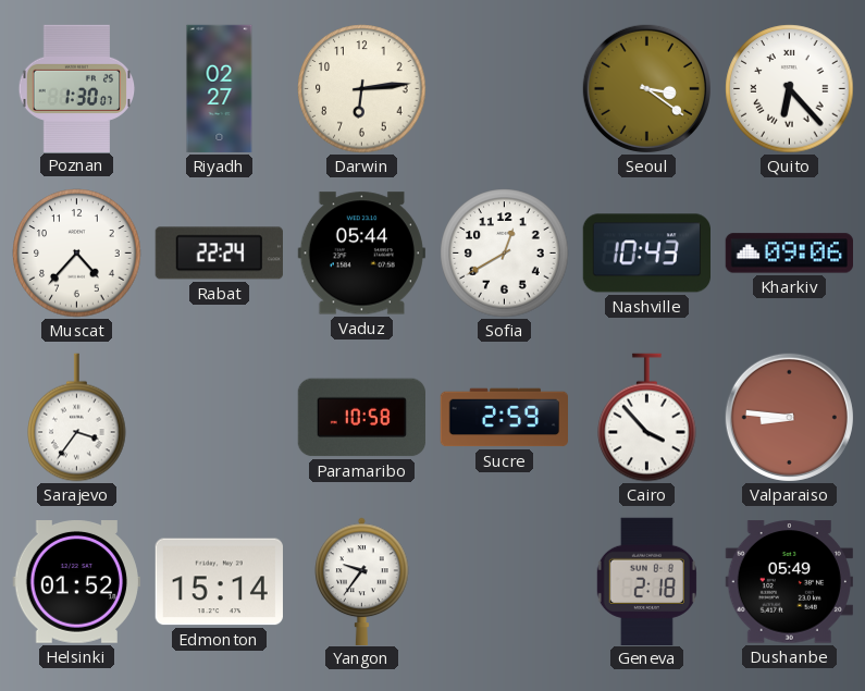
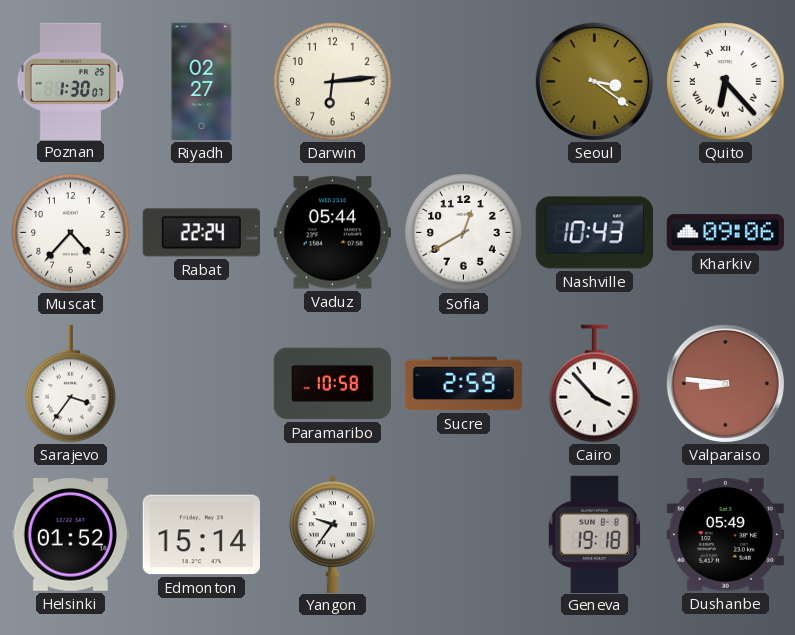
Geneva: 2:18 -> 19:18
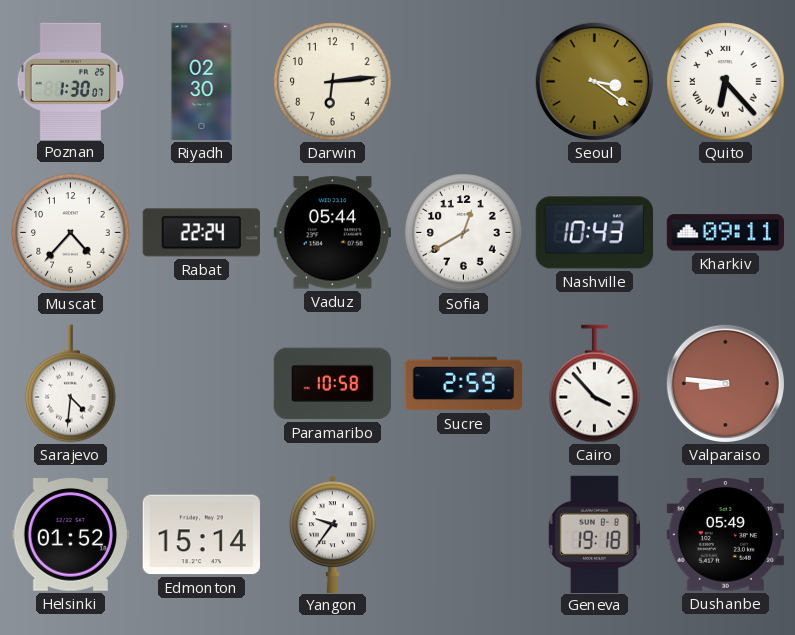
Riyadh: 02:27 -> 02:30
Kharkiv: 09:06 -> 09:11
Sarajevo: 3:36 -> 4:31
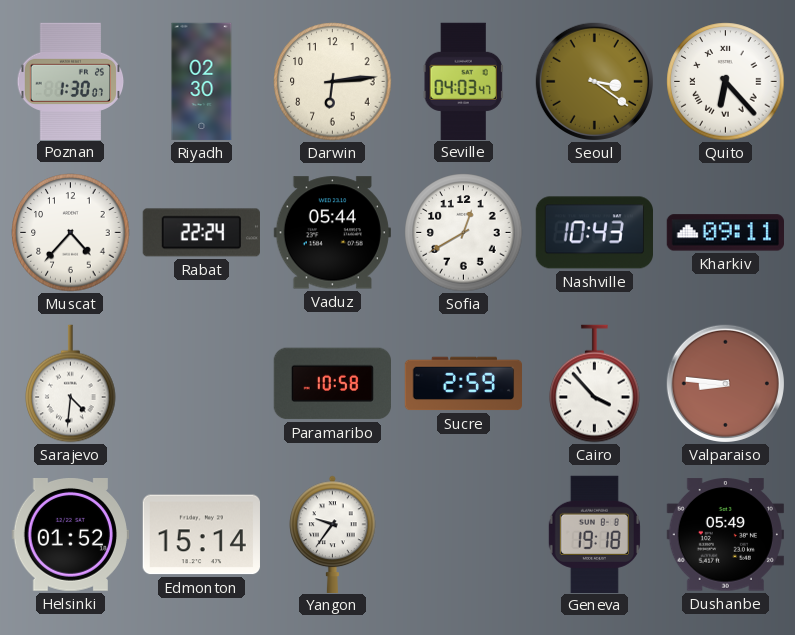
Seville: none -> 04:03
